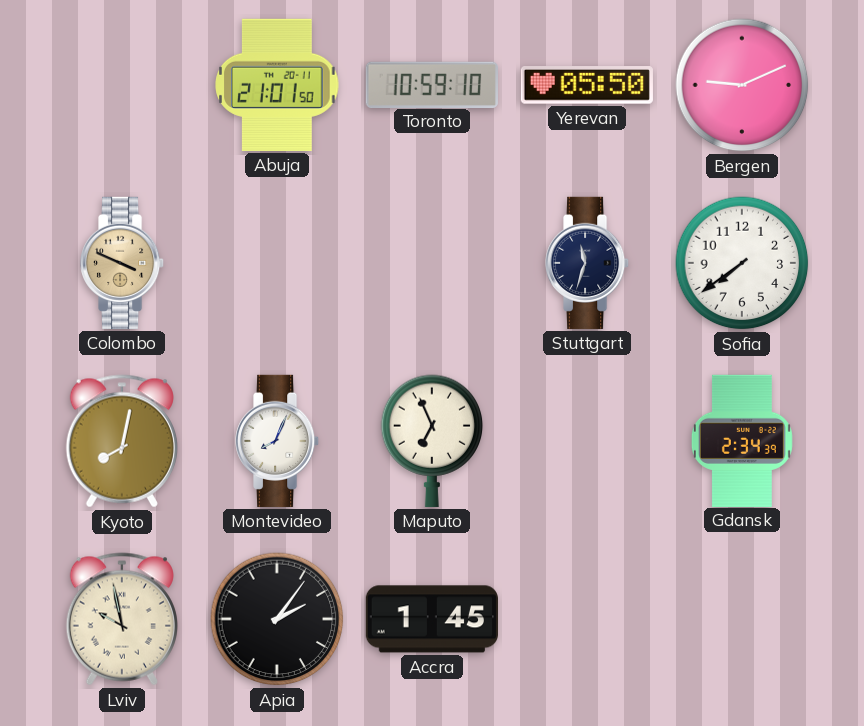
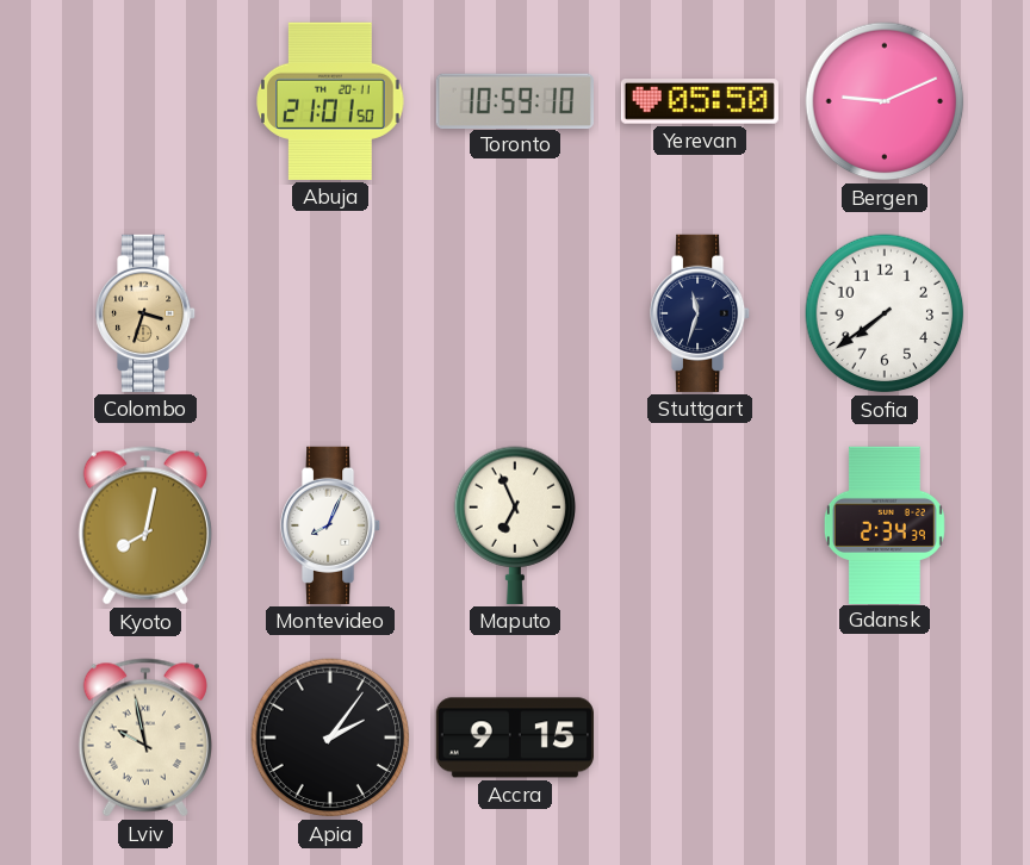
Colombo: 3:49 -> 3:33
Accra: 1:45 -> 9:15
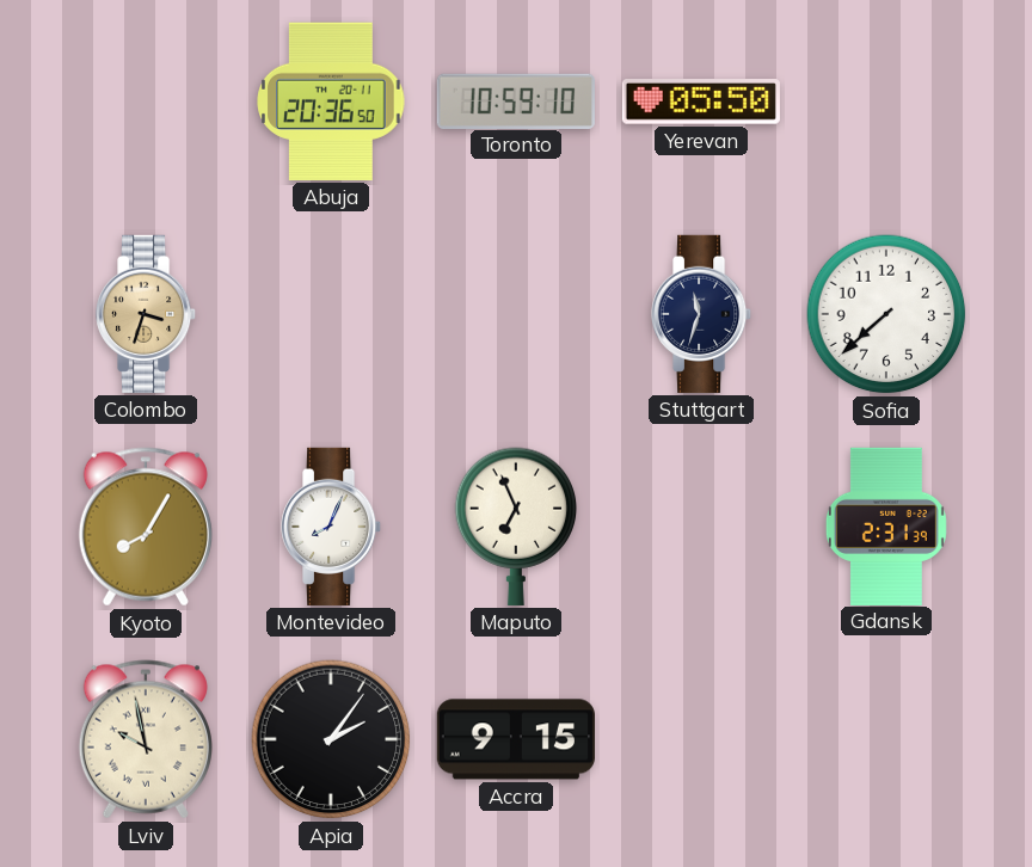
Abuja: 21:01 -> 20:36
Bergen: 9:11 -> none
Sofia: 7:39 -> 7:38
Kyoto: 8:02 -> 8:05
Gdansk: 2:34 -> 2:31
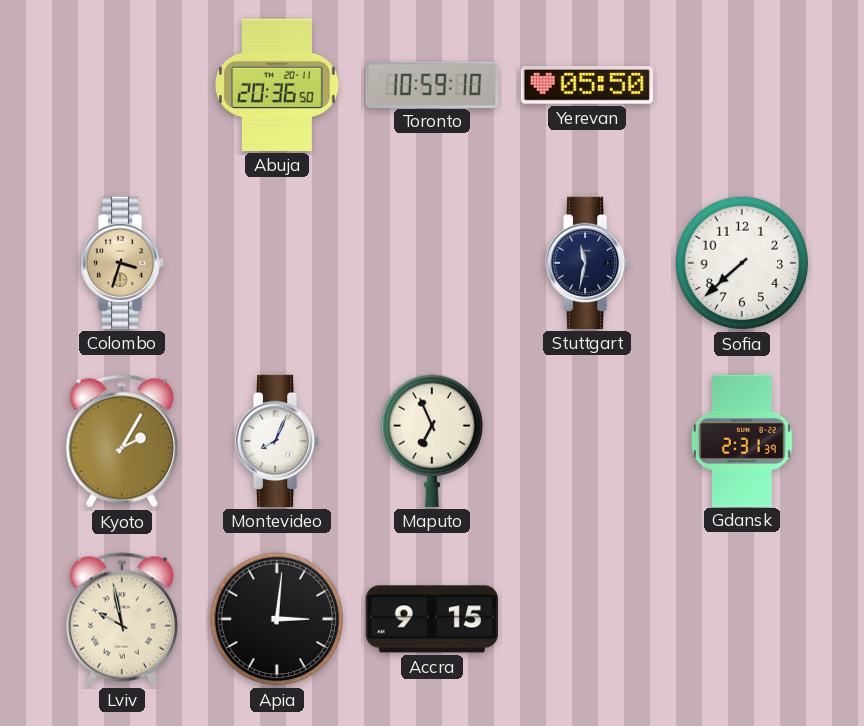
Stuttgart: 11:33 -> 11:32
Kyoto: 8:05 -> 2:05
Apia: 2:06 -> 3:01
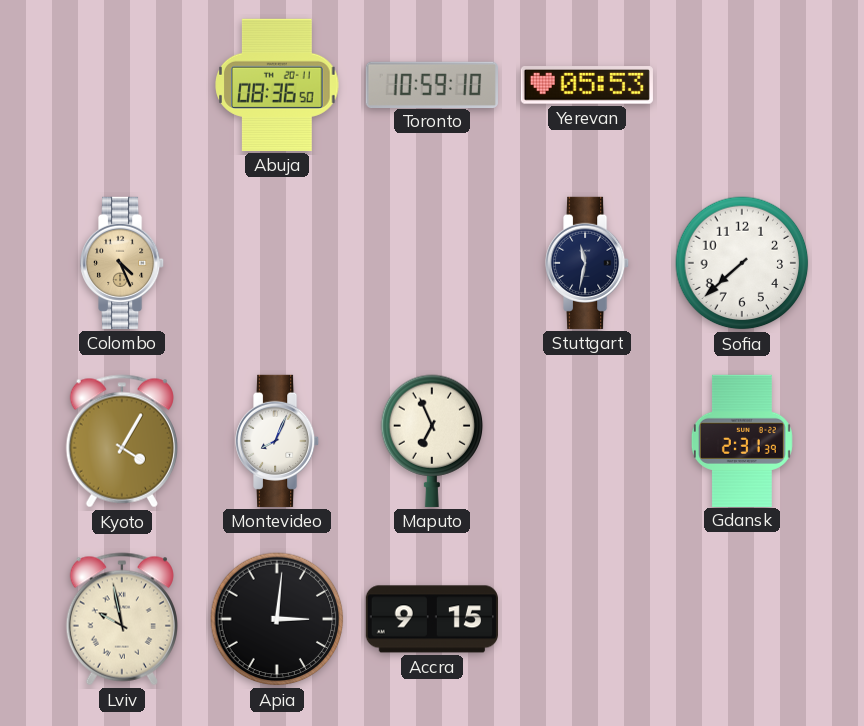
Abuja: 20:36 -> 08:36
Yerevan: 05:50 -> 05:53
Colombo: 3:33 -> 4:26
Kyoto: 2:05 -> 4:05
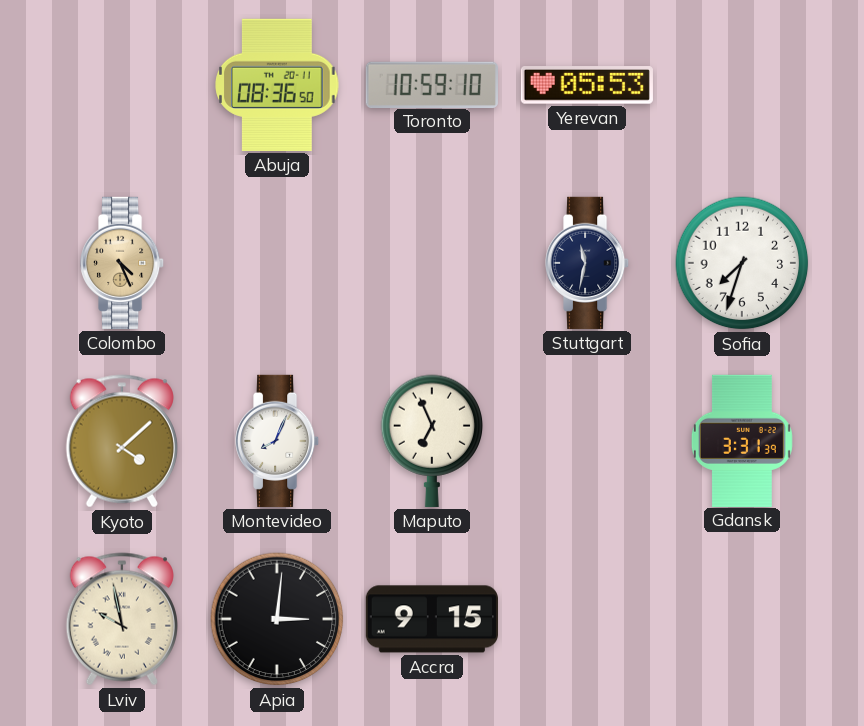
Sofia: 7:38 -> 7:33
Kyoto: 4:05 -> 4:08
Gdansk: 2:31 -> 3:31
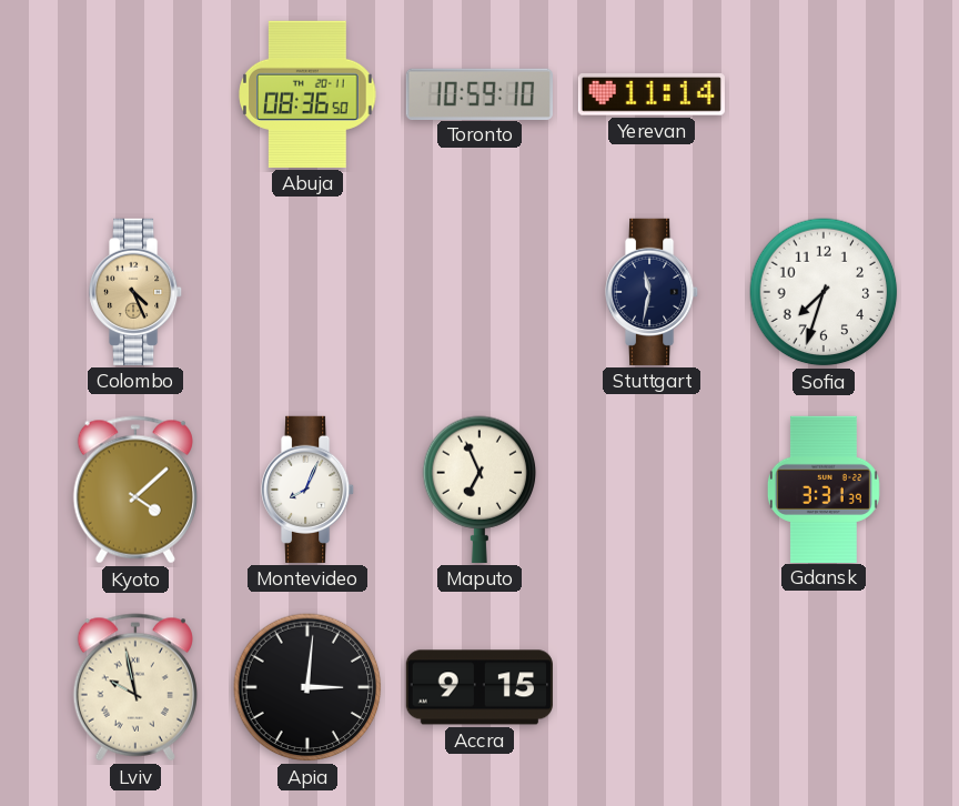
Yerevan: 05:53 -> 11:14
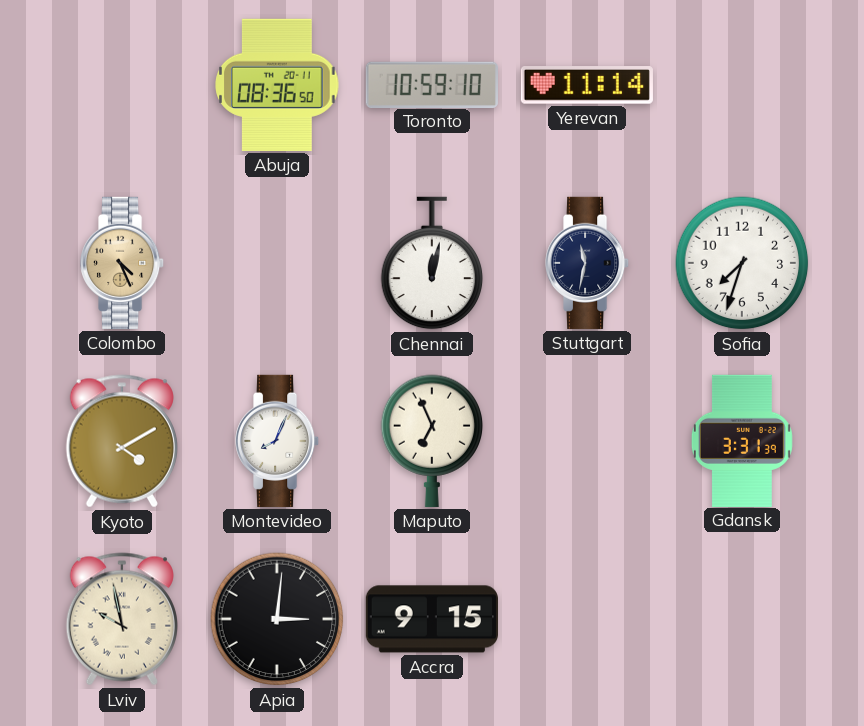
Chennai: none -> 12:02
Kyoto: 4:08 -> 4:10
